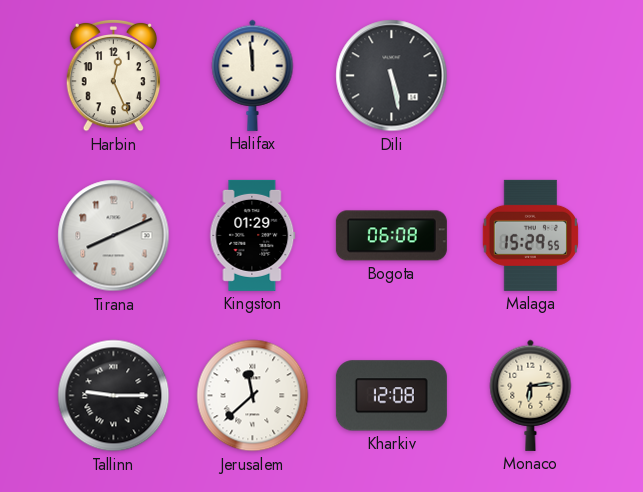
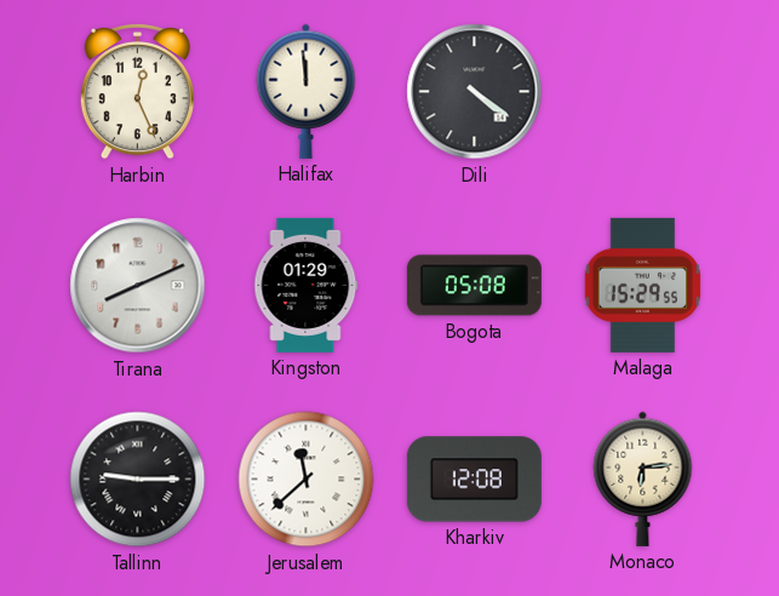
Dili: 5:28 -> 4:21
Bogota: 06:08 -> 05:08
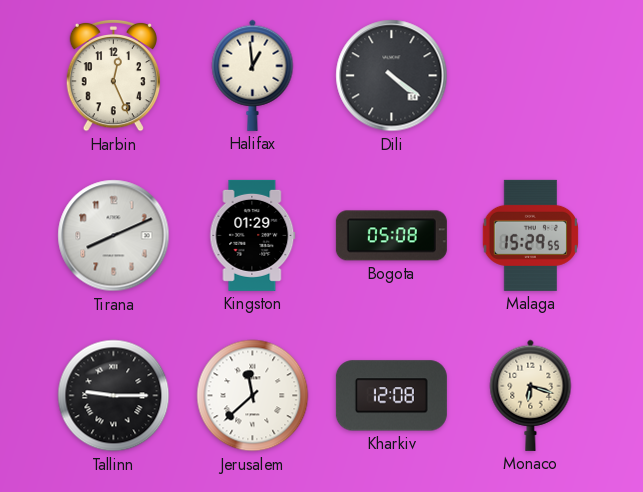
Halifax: 11:59 -> 12:59
Monaco: 6:14 -> 6:18
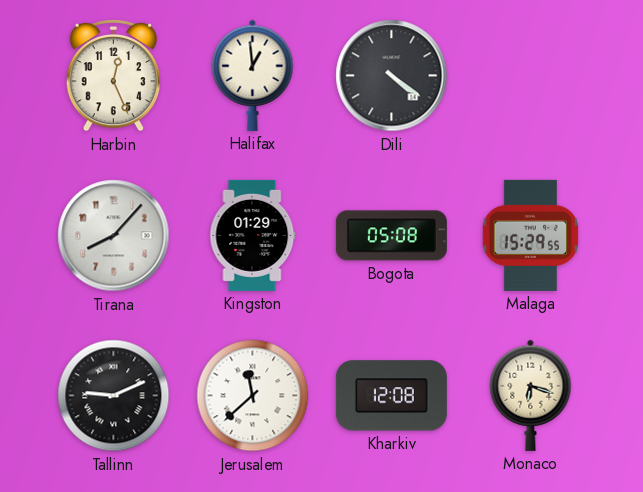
Tirana: 8:11 -> 8:07
Tallinn: 9:15 -> 9:11
